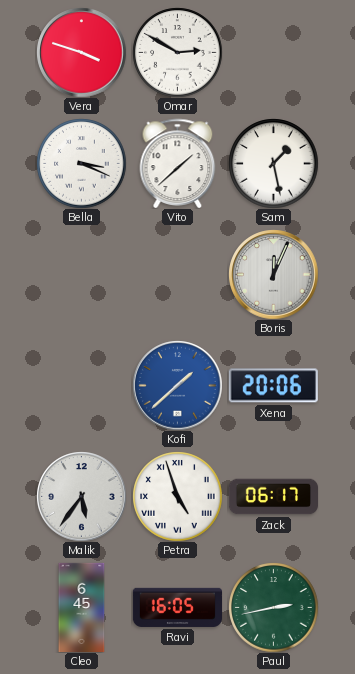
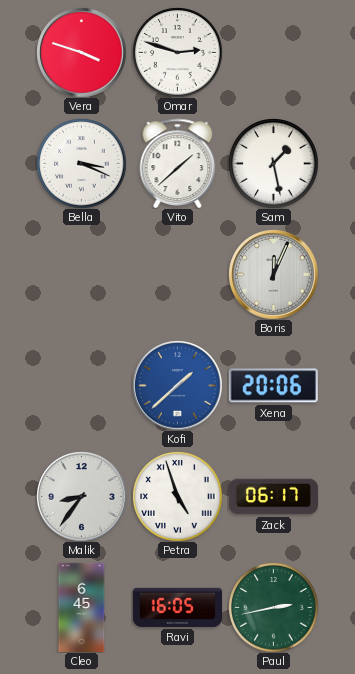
Omar: 2:50 -> 2:48
Malik: 5:36 -> 8:36
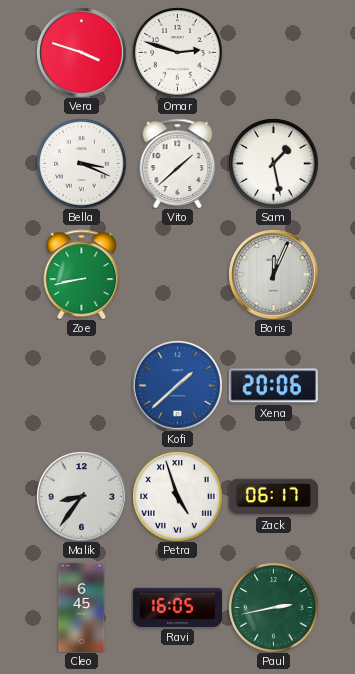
Zoe: none -> 8:43
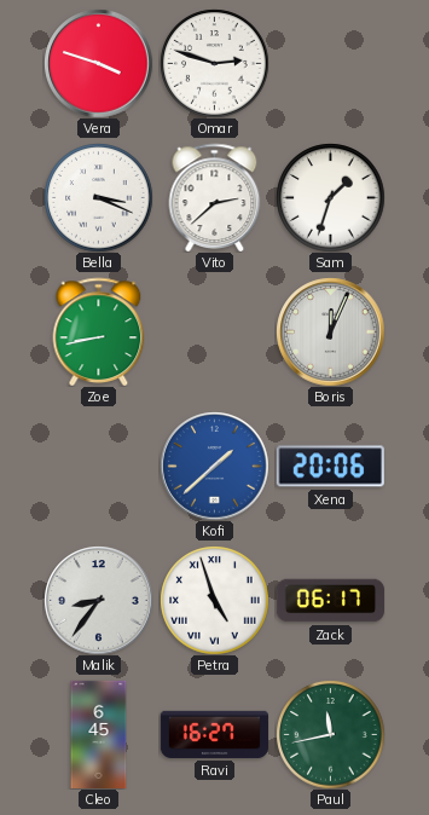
Vito: 1:38 -> 2:38
Sam: 1:28 -> 1:33
Ravi: 16:05 -> 16:27
Paul: 2:43 -> 11:43
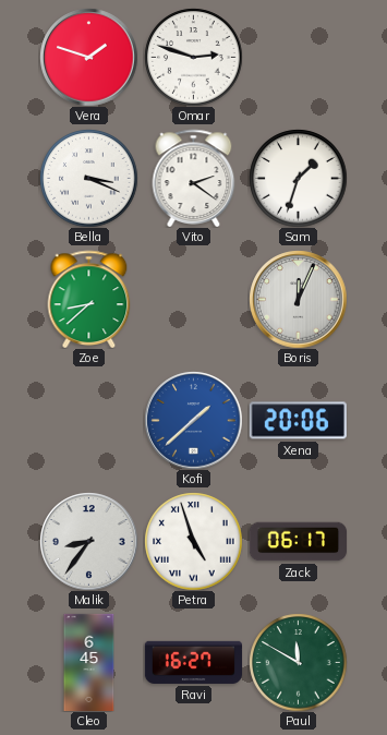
Vera: 3:48 -> 1:48
Vito: 2:38 -> 2:21
Zoe: 8:43 -> 8:38
Paul: 11:43 -> 11:50
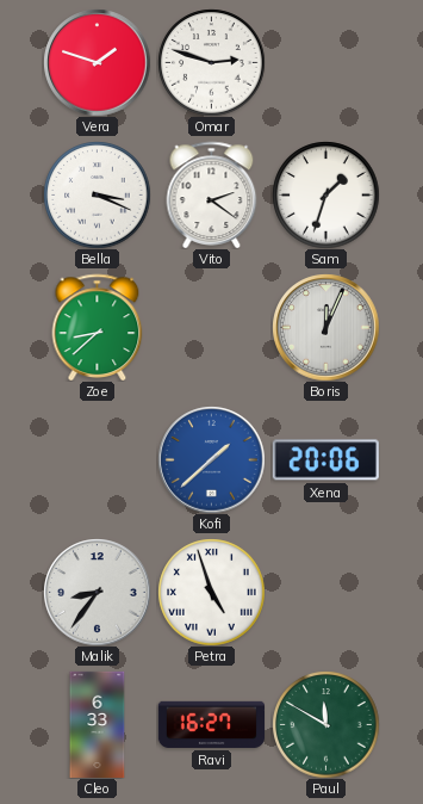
Zack: 06:17 -> none
Cleo: 6:45 -> 6:33
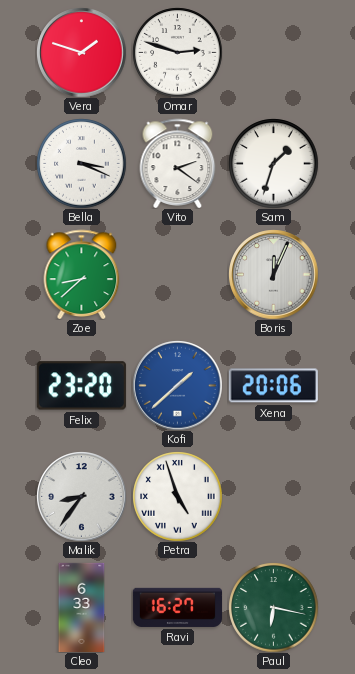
Felix: none -> 23:20
Paul: 11:50 -> 6:17
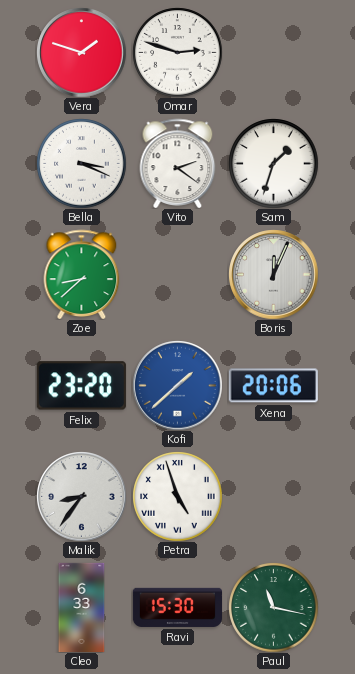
Ravi: 16:27 -> 15:30
Paul: 6:17 -> 11:17
